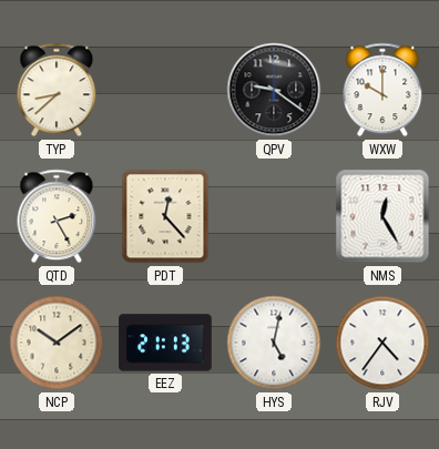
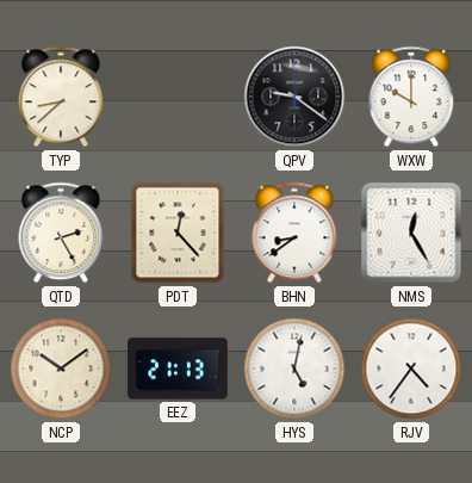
BHN: none -> 8:39
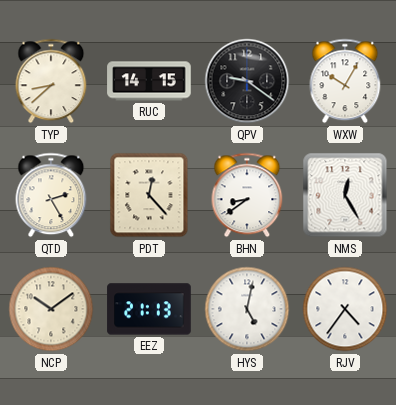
RUC: none -> 14:15
WXW: 10:00 -> 10:05
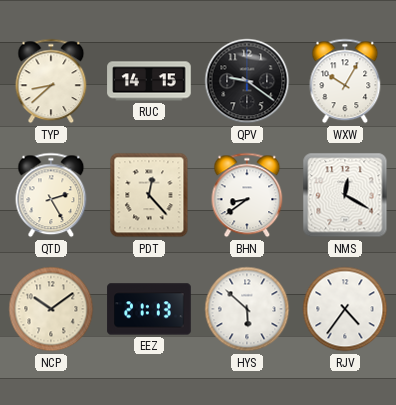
NMS: 12:25 -> 12:20
HYS: 5:02 -> 5:52
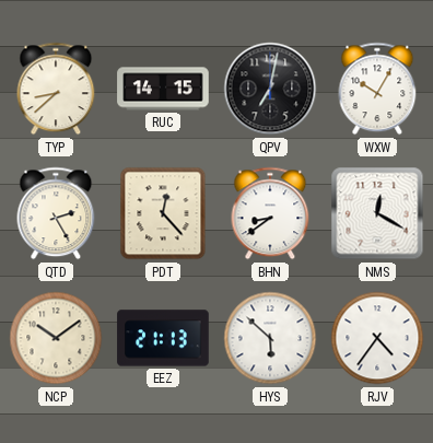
QPV: 9:21 -> 7:02
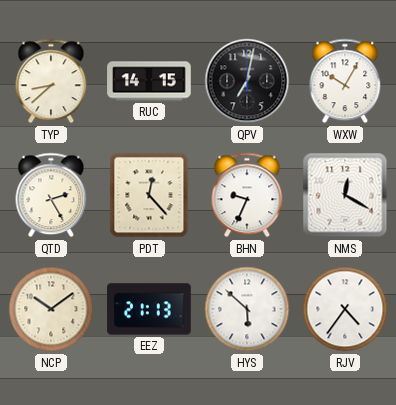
BHN: 8:39 -> 9:34
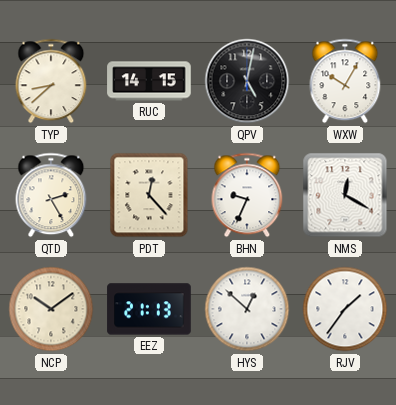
QPV: 7:02 -> 5:02
HYS: 5:52 -> 12:52
RJV: 4:36 -> 1:36
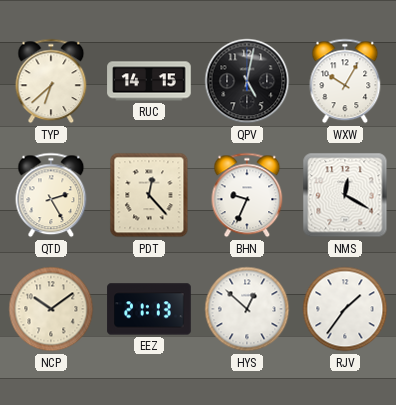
TYP: 8:38 -> 6:38
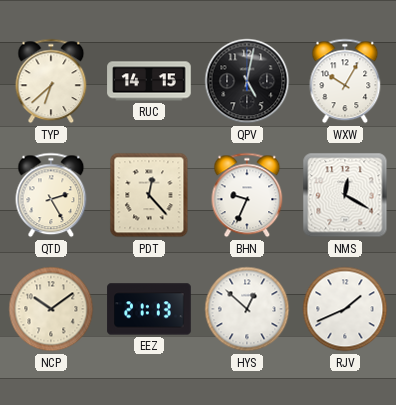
RJV: 1:36 -> 1:41
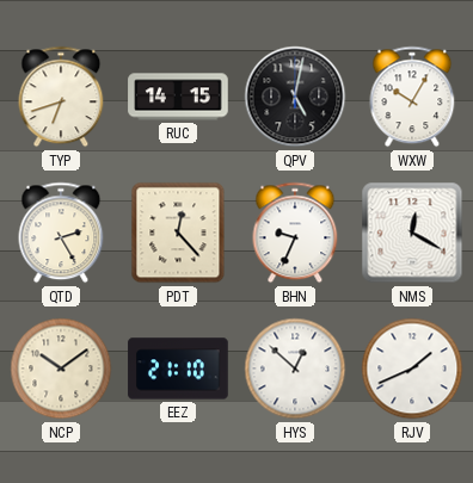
TYP: 6:38 -> 6:42
EEZ: 21:13 -> 21:10
